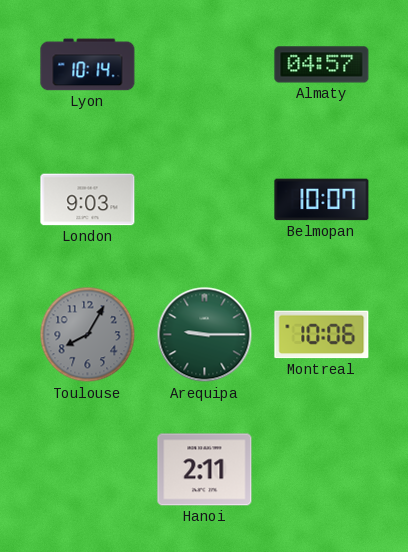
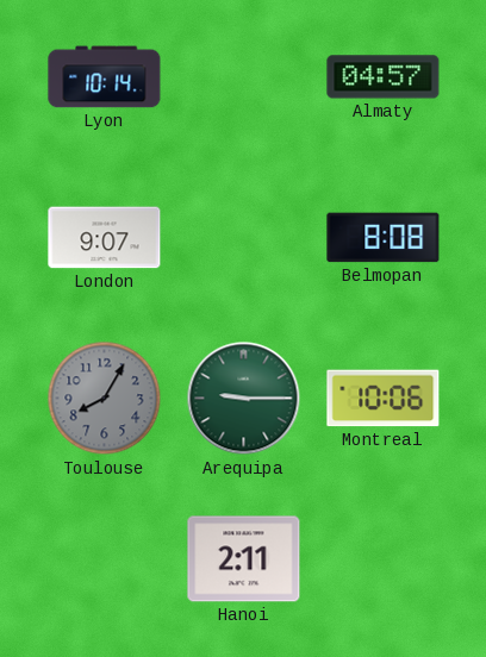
London: 9:03 -> 9:07
Belmopan: 10:07 -> 8:08
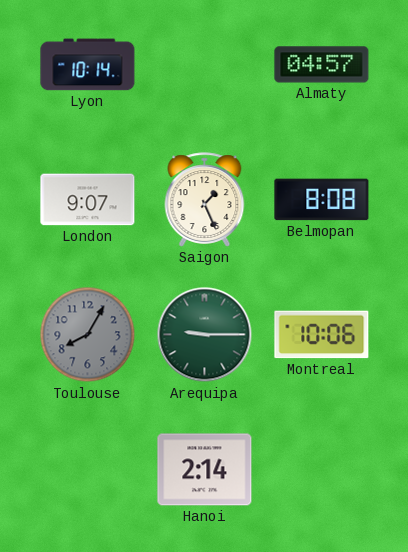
Saigon: none -> 1:26
Hanoi: 2:11 -> 2:14
